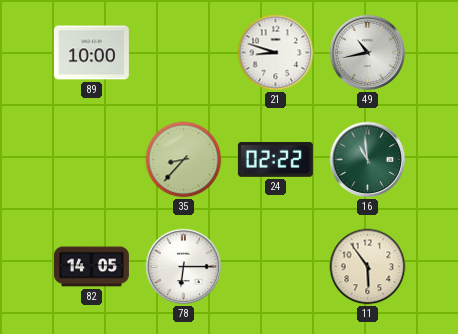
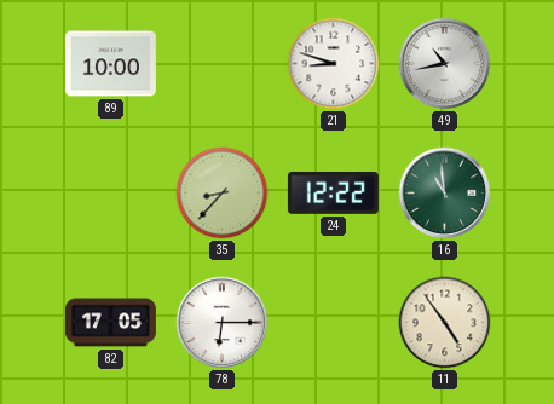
24: 02:22 -> 12:22
82: 14:05 -> 17:05
11: 5:54 -> 4:54
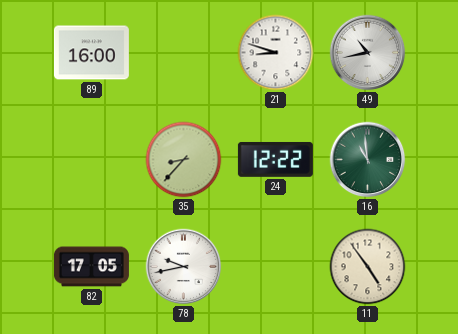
89: 10:00 -> 16:00
78: 6:15 -> 9:43
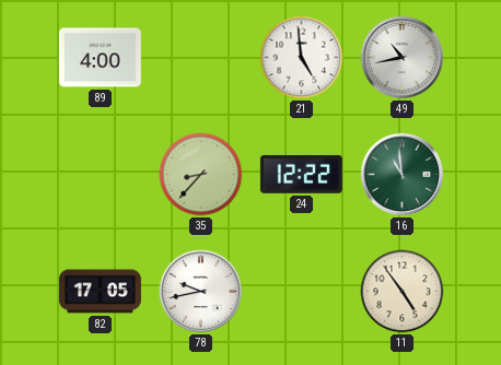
89: 16:00 -> 4:00
21: 8:48 -> 4:59
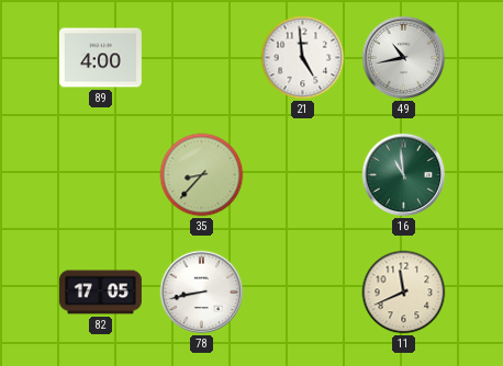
24: 12:22 -> none
78: 9:43 -> 8:43
11: 4:54 -> 11:41
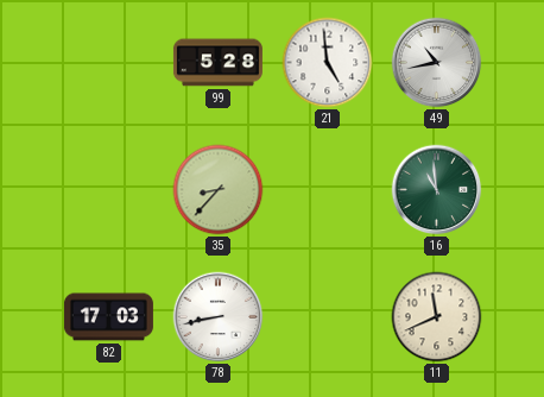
89: 4:00 -> none
99: none -> 5:28
82: 17:05 -> 17:03
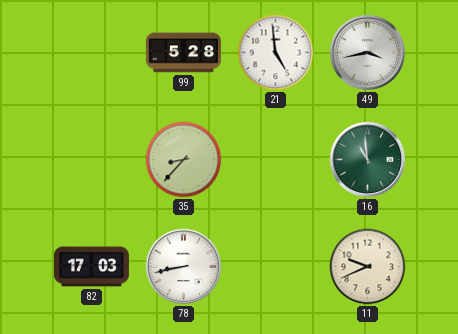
49: 10:43 -> 3:43
11: 11:41 -> 9:41
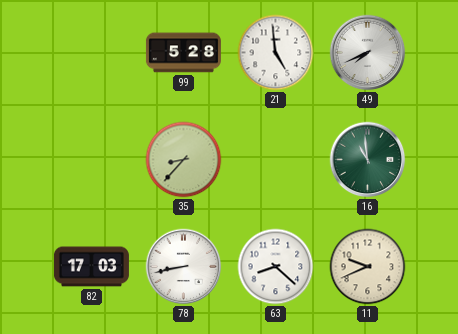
49: 3:43 -> 7:41
63: none -> 8:22
